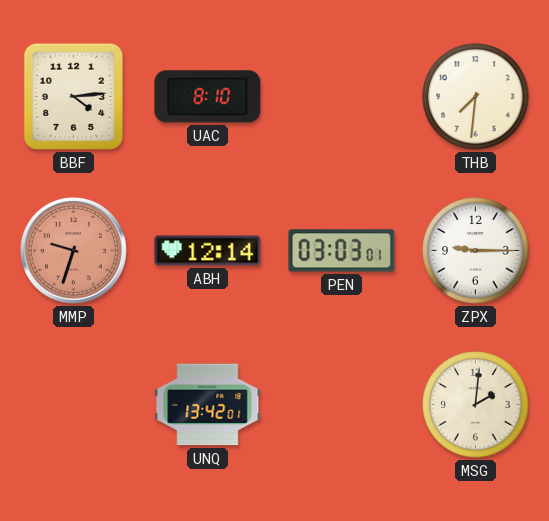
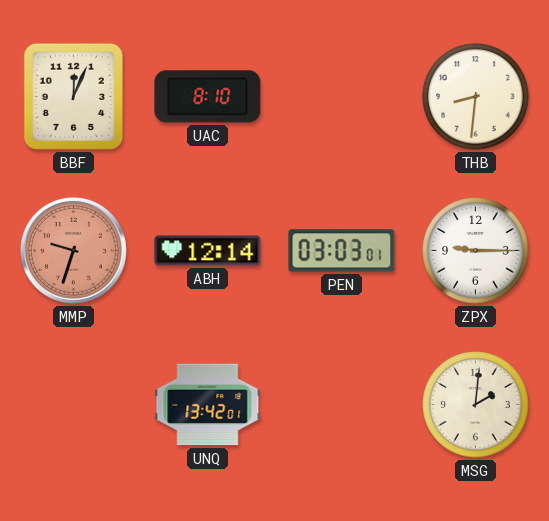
BBF: 4:14 -> 12:04
THB: 7:31 -> 8:31
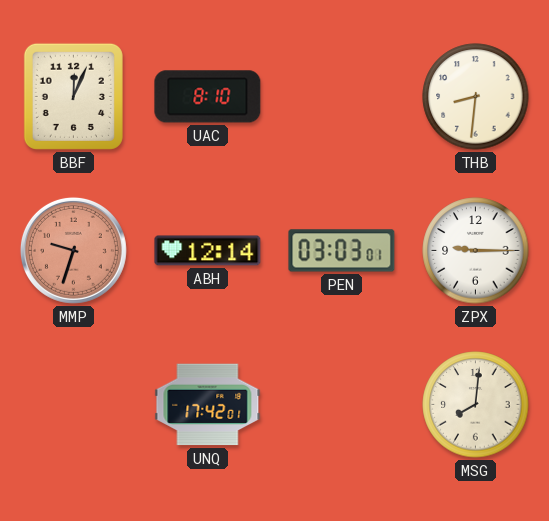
UNQ: 13:42 -> 17:42
MSG: 2:01 -> 8:01
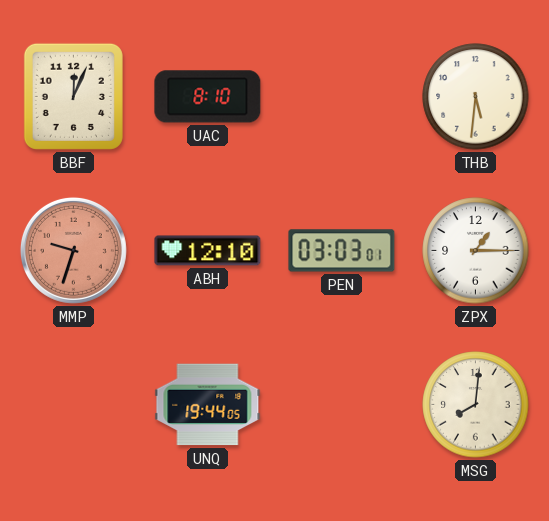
THB: 8:31 -> 5:31
ABH: 12:14 -> 12:10
ZPX: 9:15 -> 1:15
UNQ: 17:42 -> 19:44
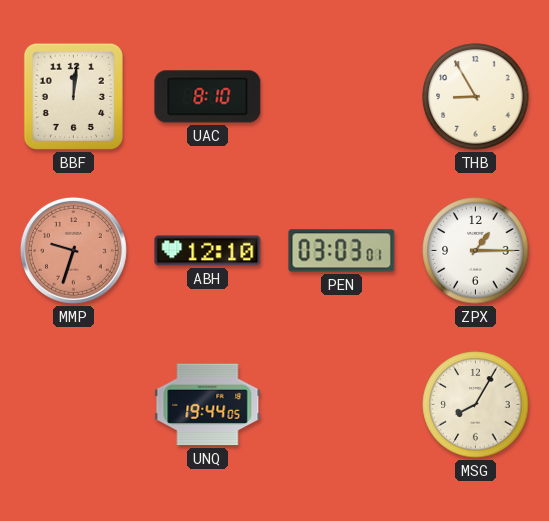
BBF: 12:04 -> 12:01
THB: 5:31 -> 8:55
MSG: 8:01 -> 8:05
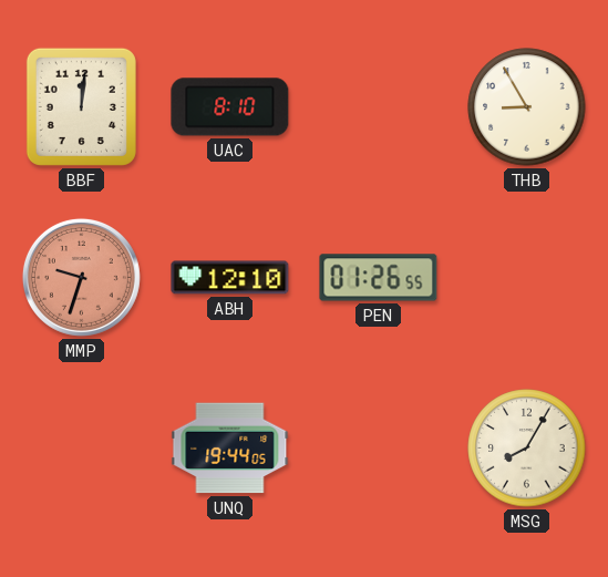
PEN: 03:03 -> 01:26
ZPX: 1:15 -> none
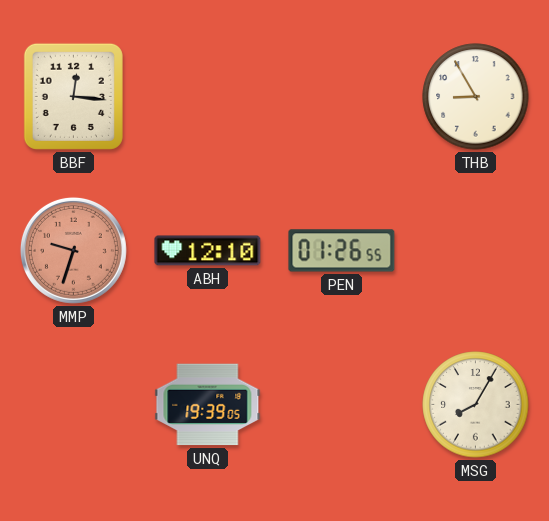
BBF: 12:01 -> 12:16
UAC: 8:10 -> none
UNQ: 19:44 -> 19:39
